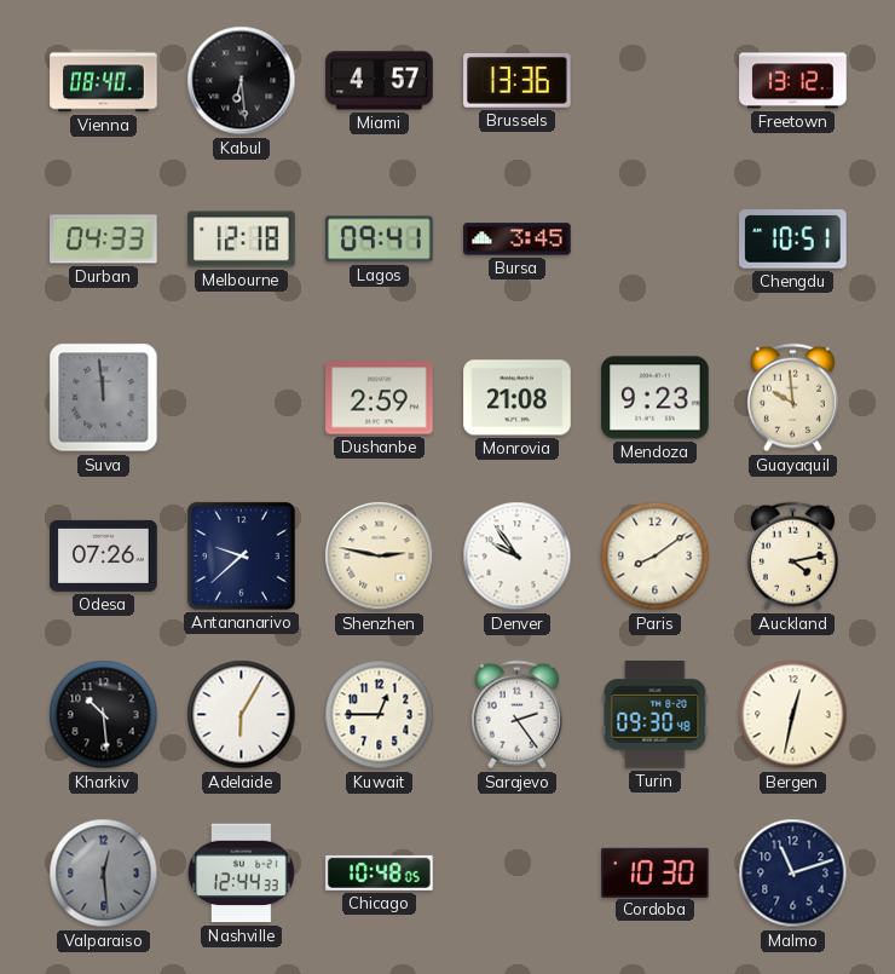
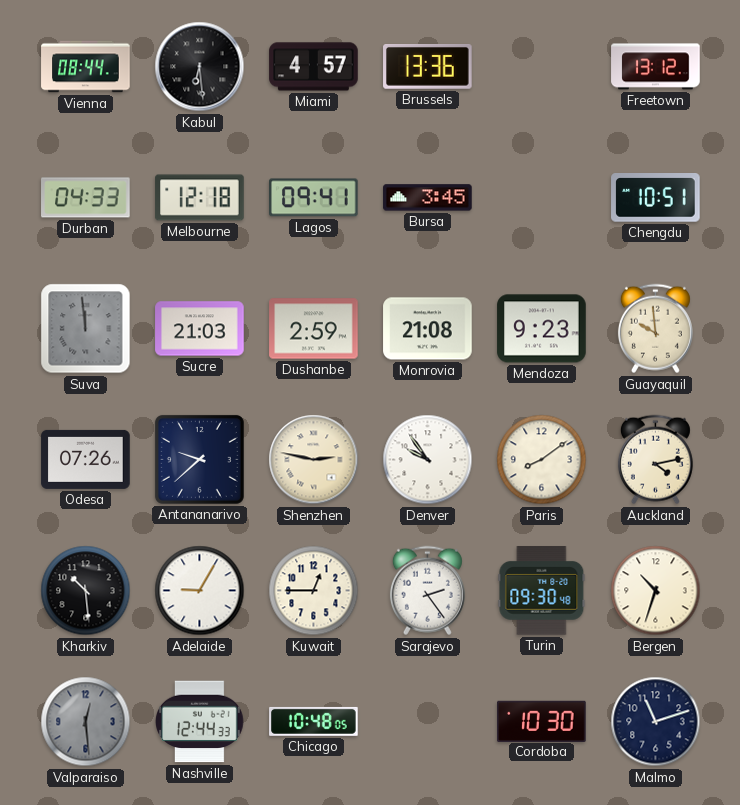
Vienna: 08:40 -> 08:44
Sucre: none -> 21:03
Adelaide: 6:05 -> 9:05
Bergen: 12:32 -> 10:33
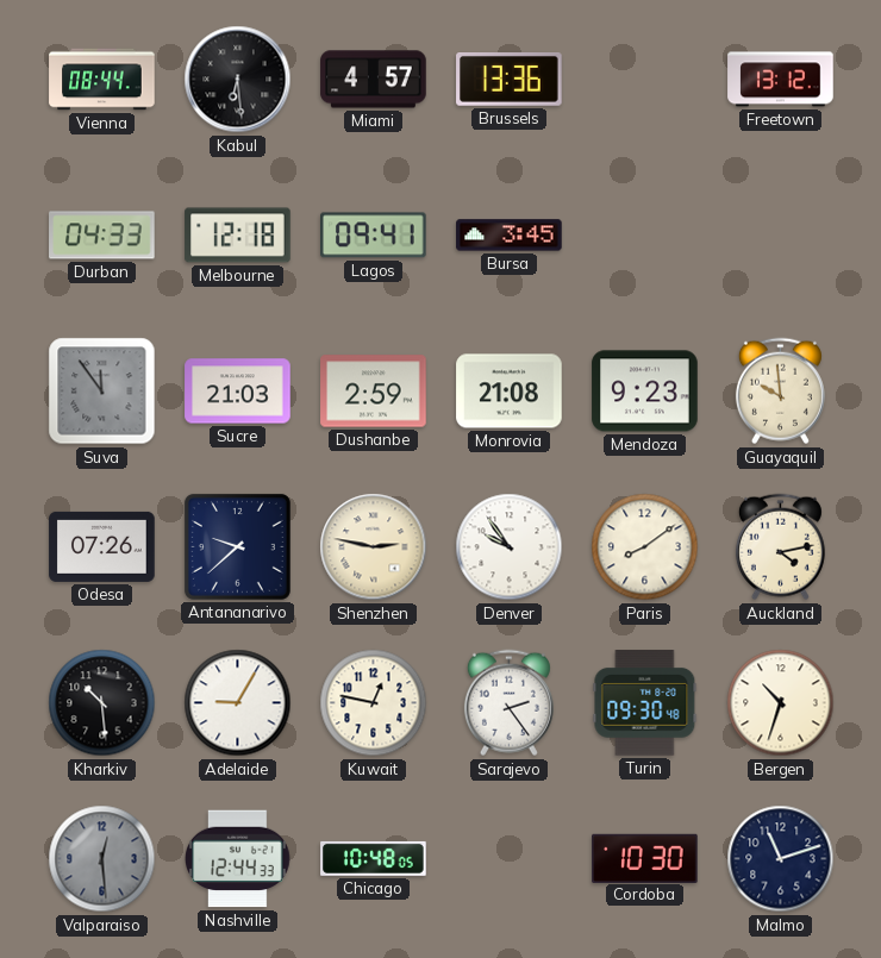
Chengdu: 10:51 -> none
Suva: 11:59 -> 11:54
Kuwait: 12:45 -> 12:47
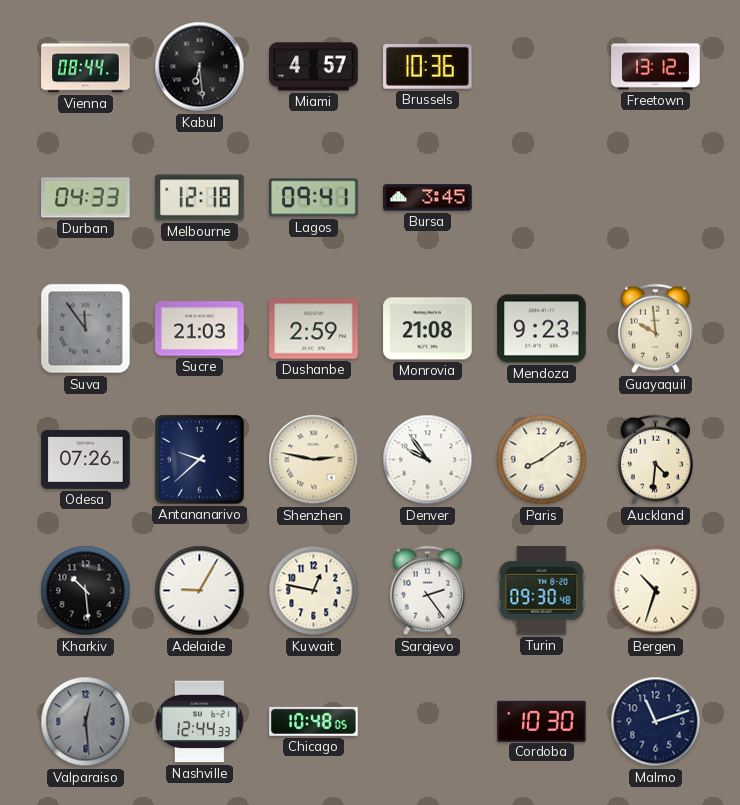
Brussels: 13:36 -> 10:36
Auckland: 4:13 -> 4:31
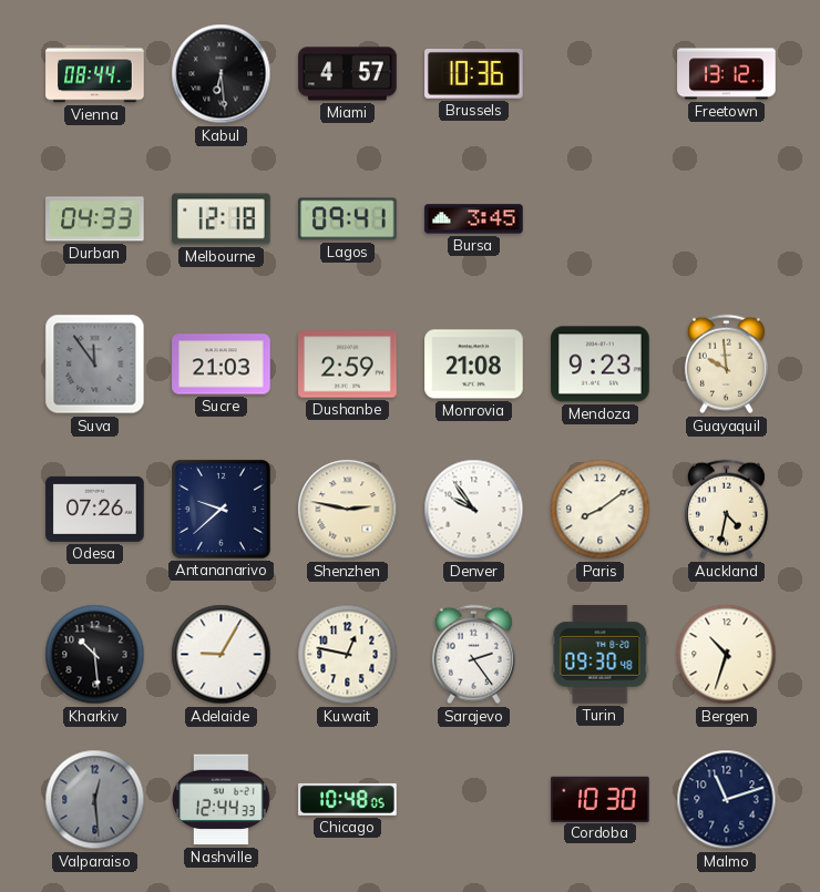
Auckland: 4:31 -> 4:32
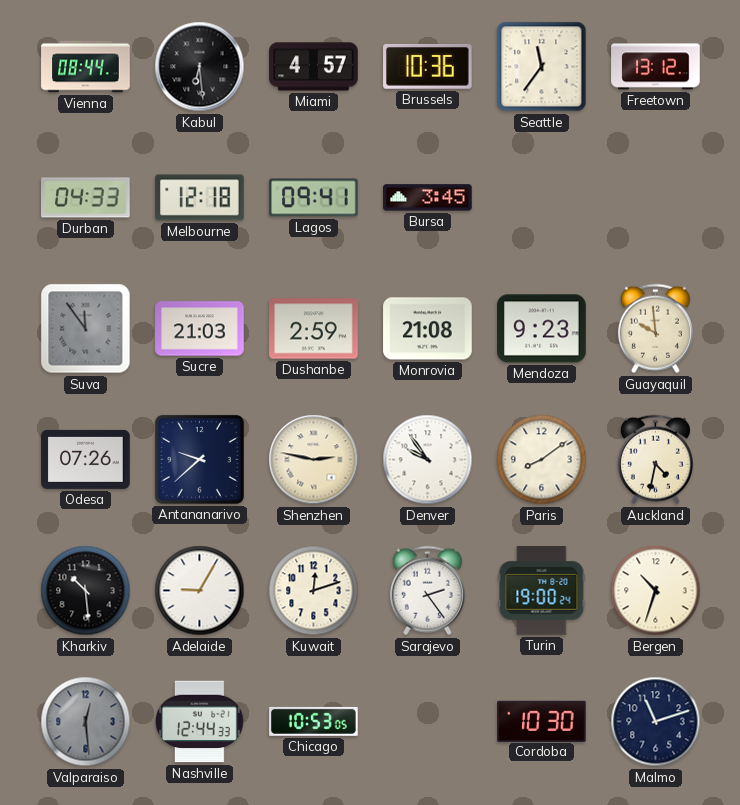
Seattle: none -> 11:36
Kuwait: 12:47 -> 12:12
Turin: 09:30 -> 19:00
Chicago: 10:48 -> 10:53
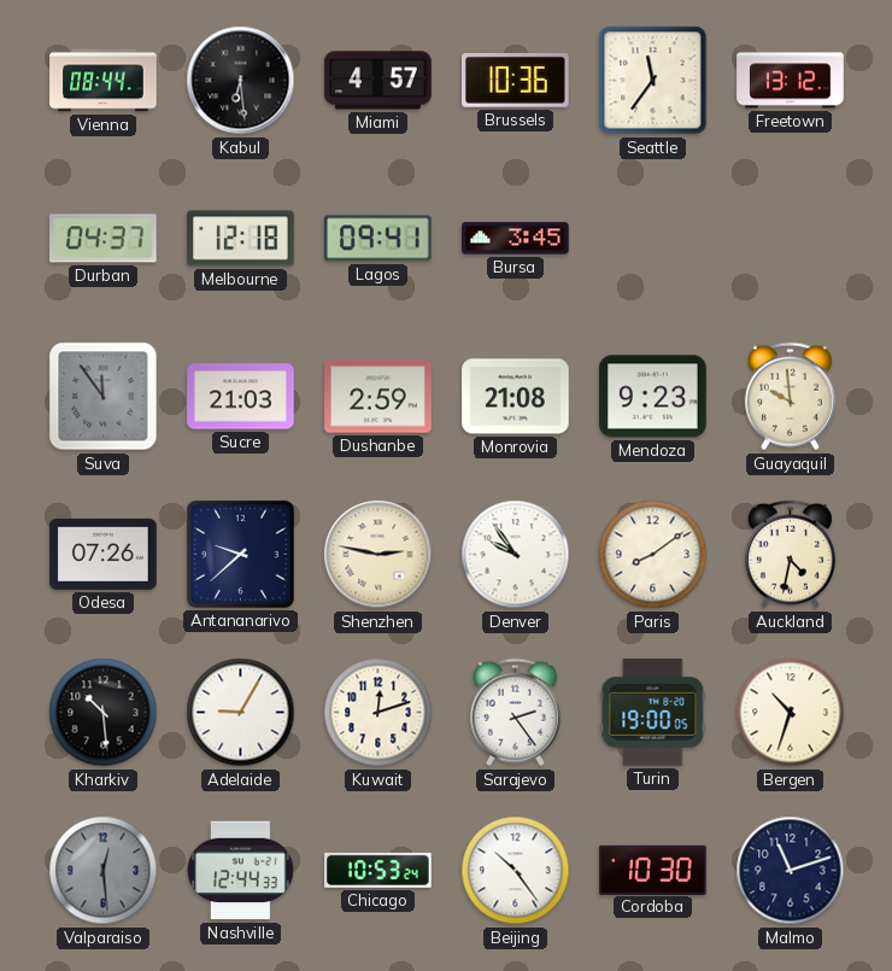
Durban: 04:33 -> 04:37
Turin: 19:00:24 -> 19:00:05
Chicago: 10:53:05 -> 10:53:24
Beijing: none -> 10:24
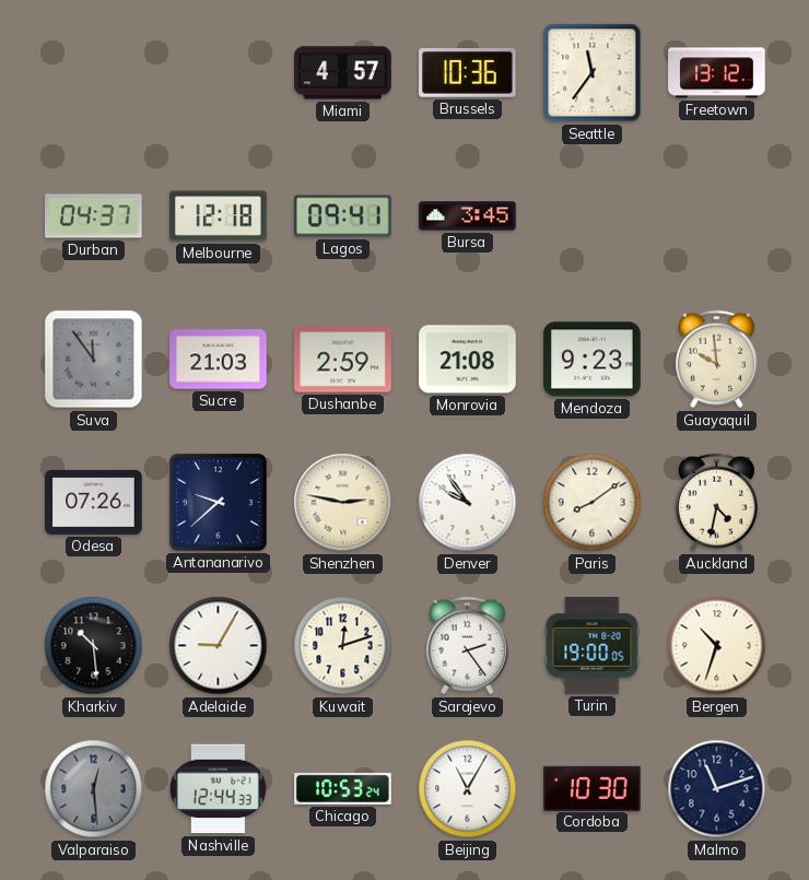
Vienna: 08:44 -> none
Kabul: 6:29 -> none
Beijing: 10:24 -> 11:05
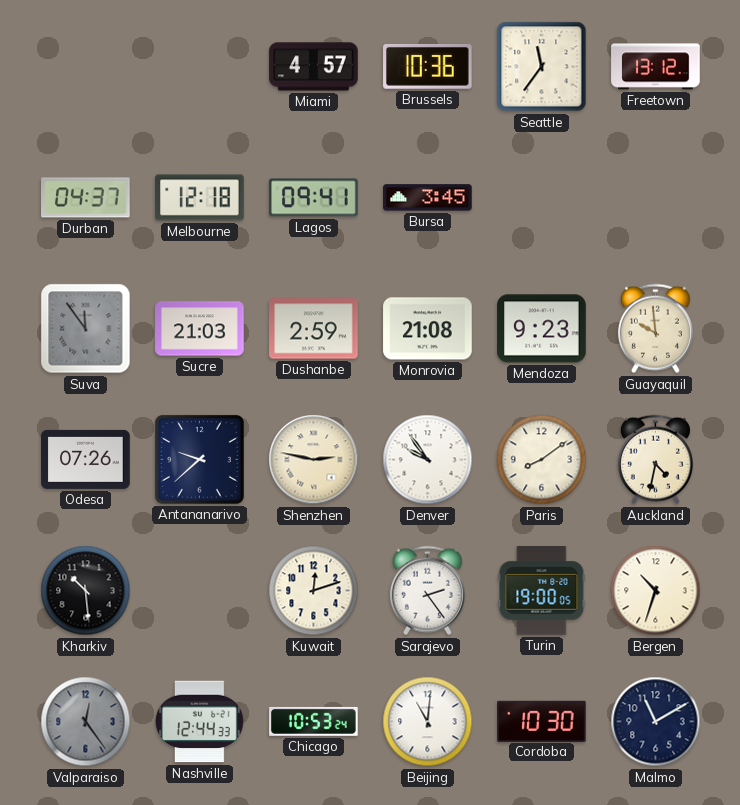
Adelaide: 9:05 -> none
Valparaiso: 12:29 -> 12:24
Beijing: 11:05 -> 11:01
Malmo: 11:12 -> 11:10
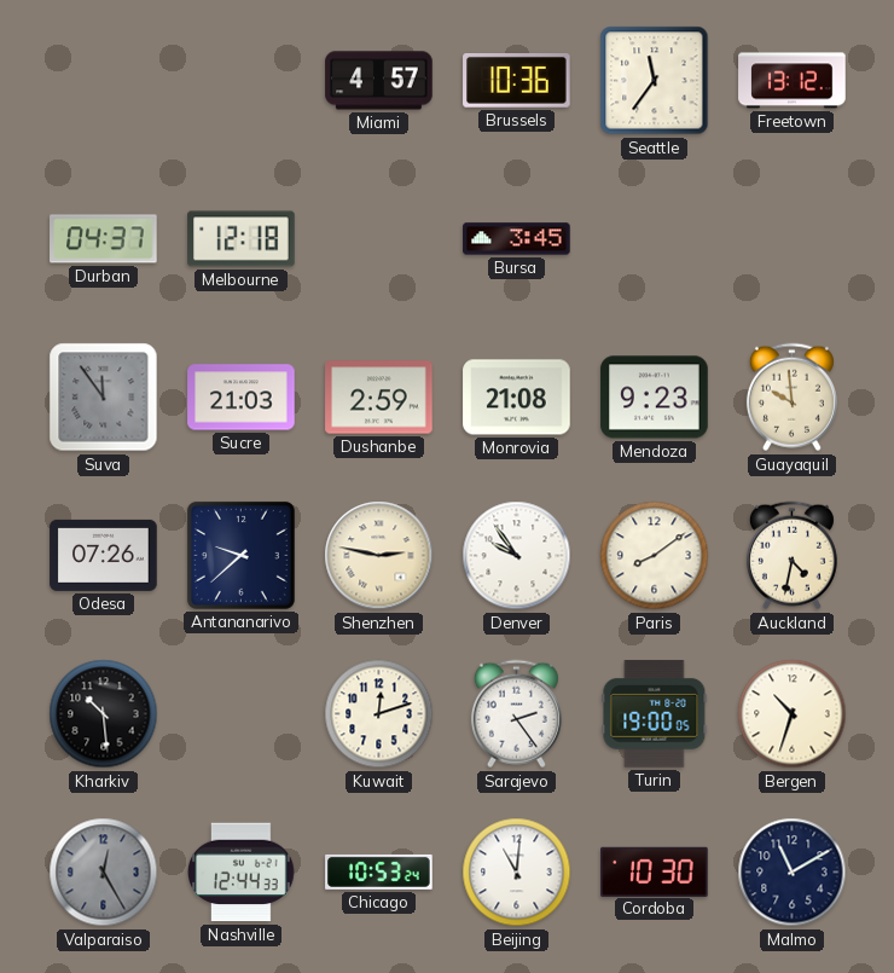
Lagos: 09:41 -> none
Valparaiso: 12:24 -> 12:25
